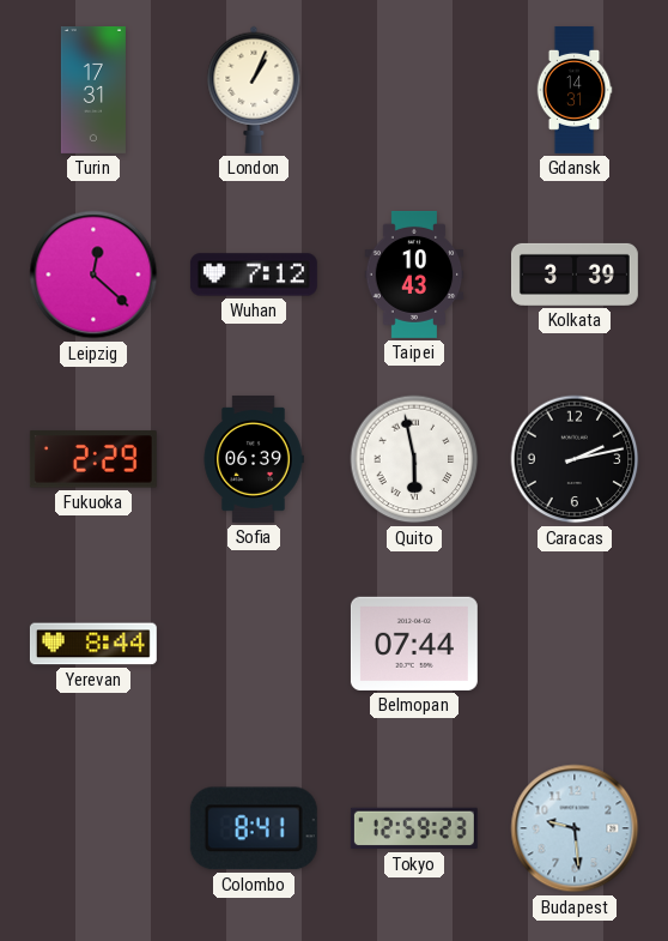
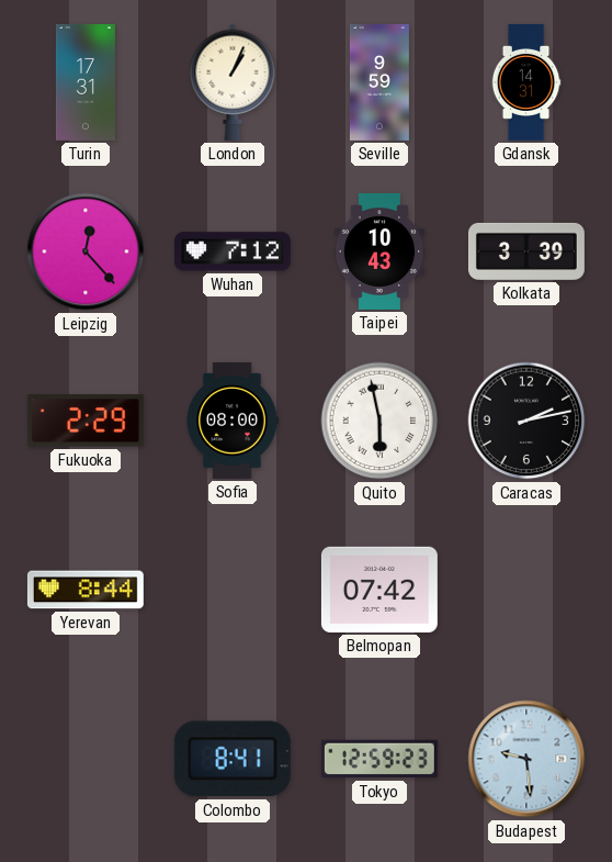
Seville: none -> 9:59
Leipzig: 12:22 -> 12:23
Sofia: 06:39 -> 08:00
Belmopan: 07:44 -> 07:42
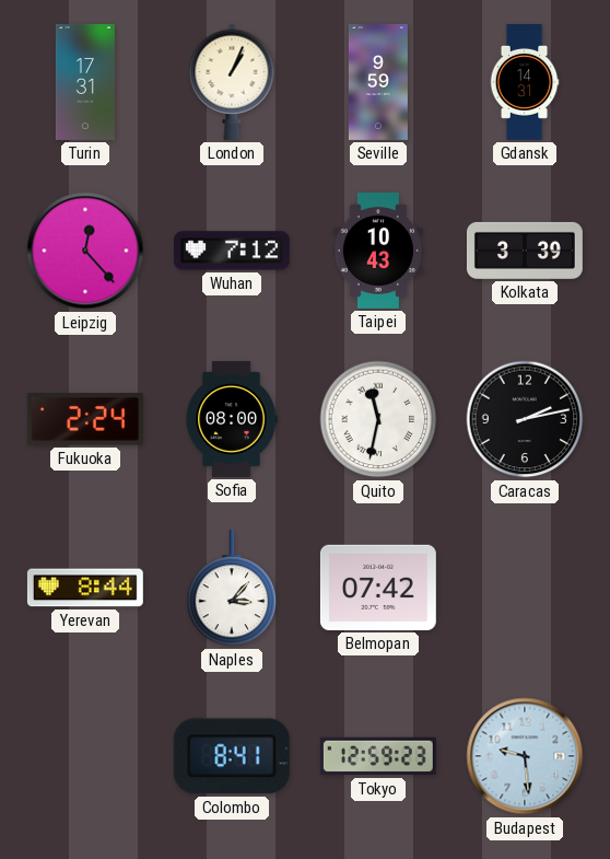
Fukuoka: 2:29 -> 2:24
Quito: 5:58 -> 11:32
Naples: none -> 3:07
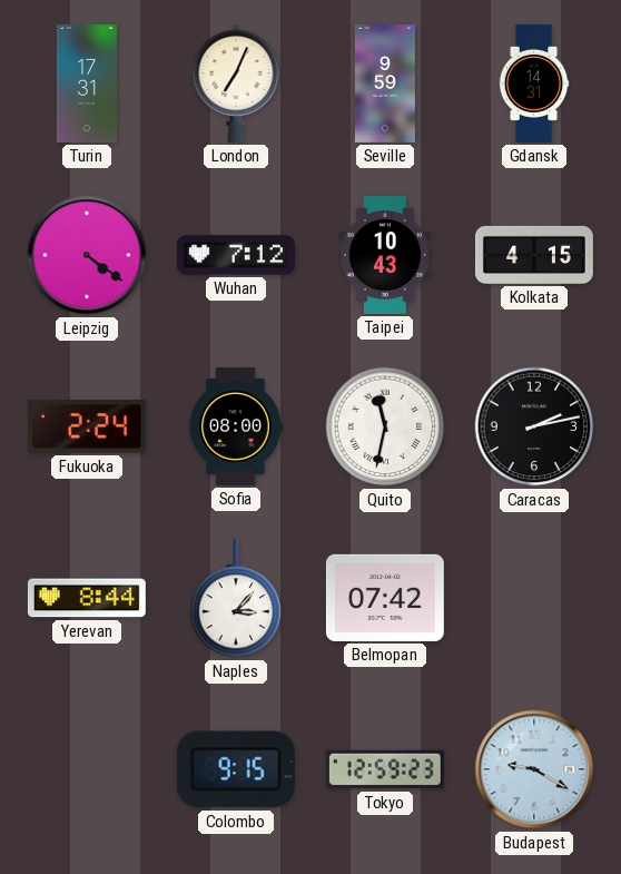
London: 1:04 -> 7:04
Leipzig: 12:23 -> 4:21
Kolkata: 3:39 -> 4:15
Colombo: 8:41 -> 9:15
Budapest: 9:29 -> 9:20
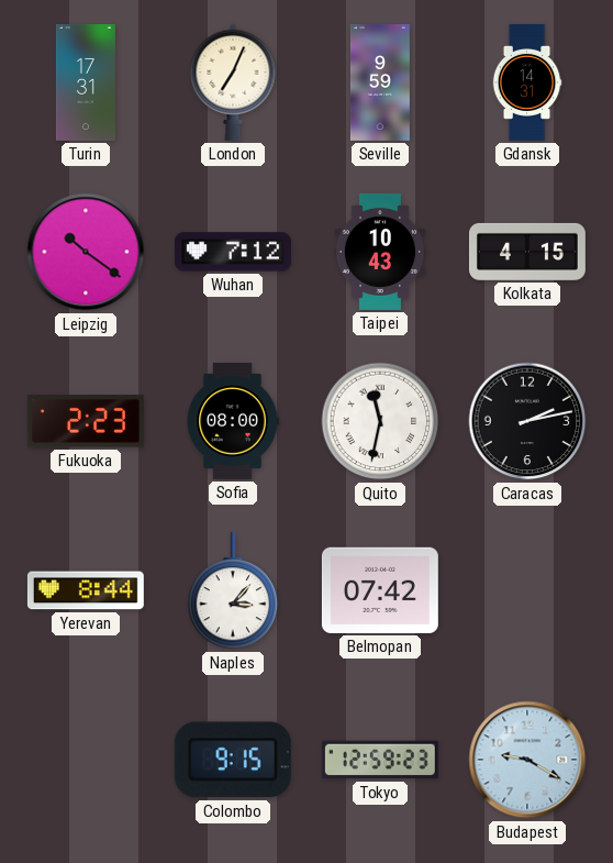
Leipzig: 4:21 -> 10:21
Fukuoka: 2:24 -> 2:23
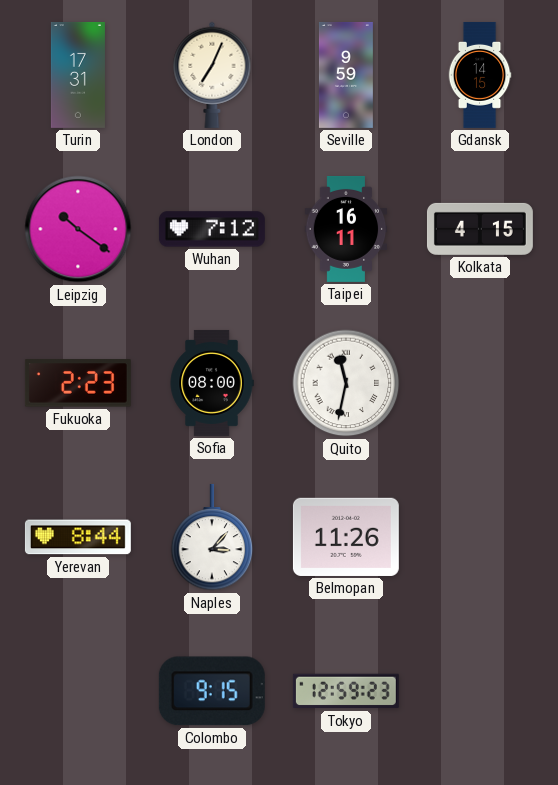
Gdansk: 14:31 -> 14:15
Taipei: 10:43 -> 16:11
Caracas: 2:13 -> none
Belmopan: 07:42 -> 11:26
Budapest: 9:20 -> none
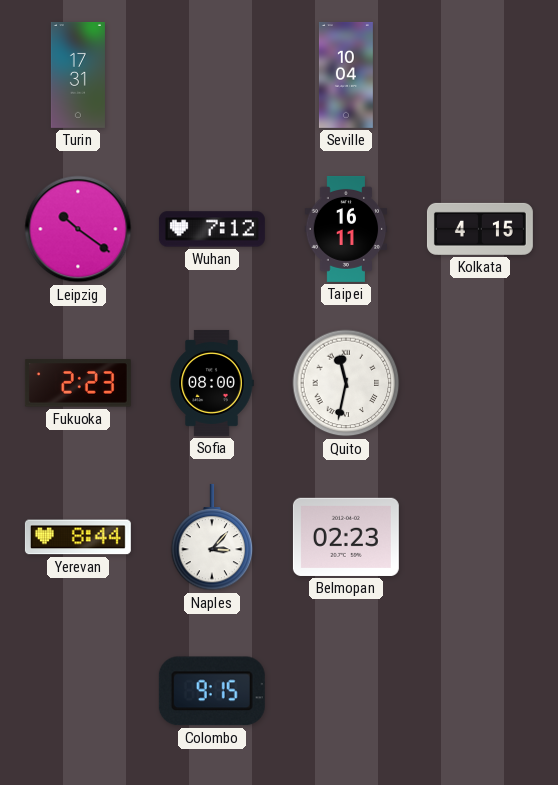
London: 7:04 -> none
Seville: 9:59 -> 10:04
Gdansk: 14:15 -> none
Belmopan: 11:26 -> 02:23
Tokyo: 12:59 -> none
